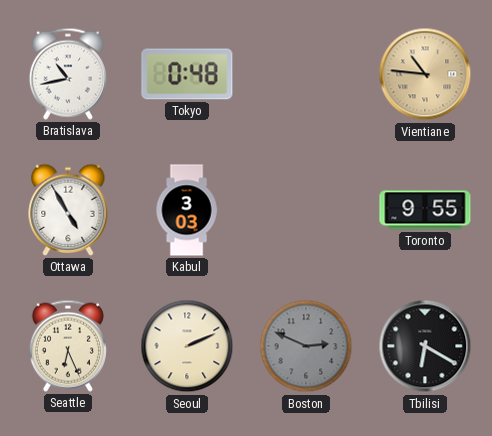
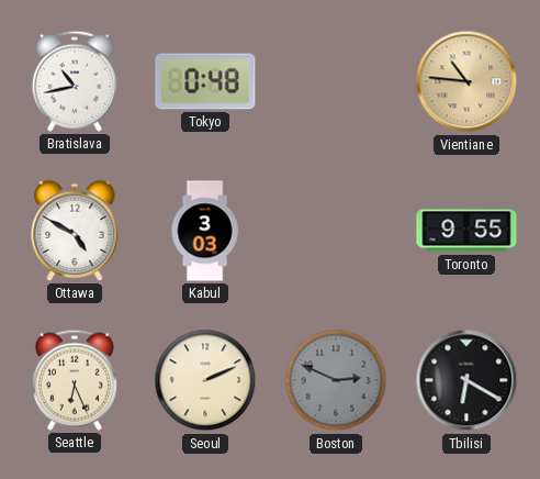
Ottawa: 4:55 -> 4:50
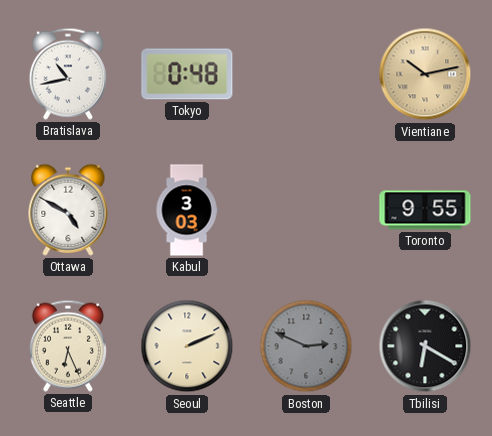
Vientiane: 10:46 -> 10:13
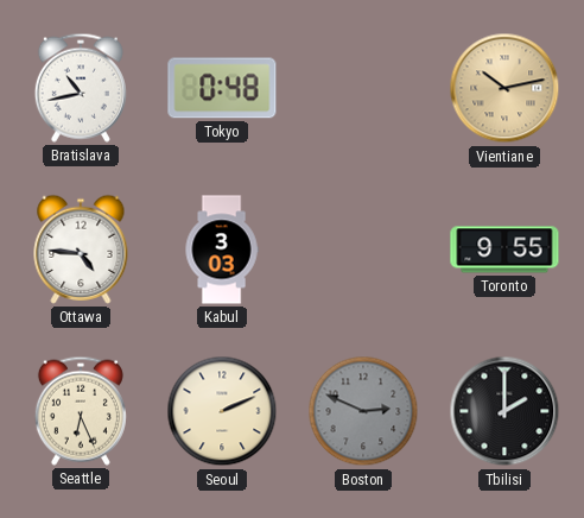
Ottawa: 4:50 -> 4:46
Tbilisi: 6:20 -> 2:00
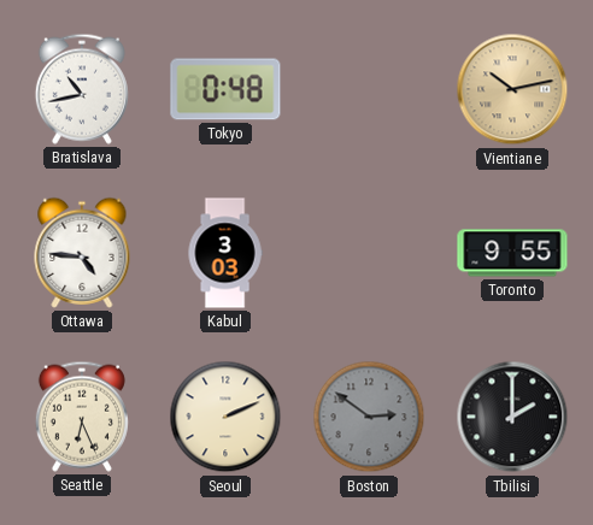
Boston: 2:49 -> 2:51
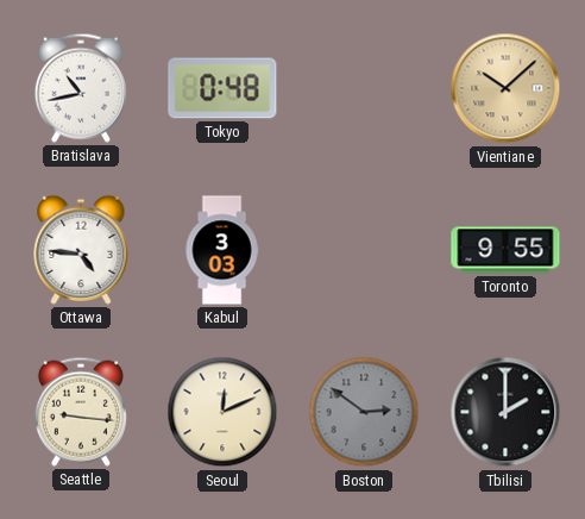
Vientiane: 10:13 -> 10:08
Seattle: 6:26 -> 9:16
Seoul: 2:11 -> 12:11
